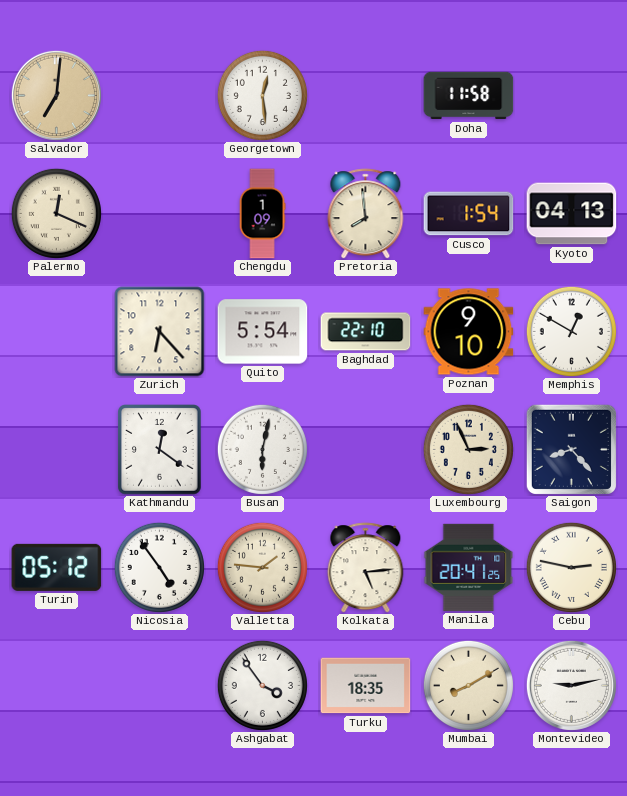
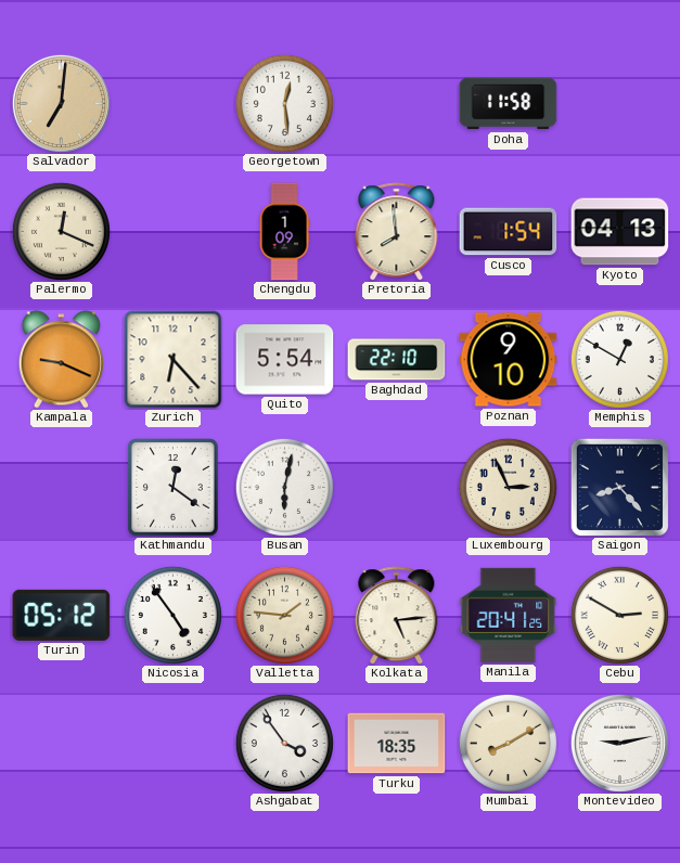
Kampala: none -> 9:19
Cebu: 2:47 -> 2:50
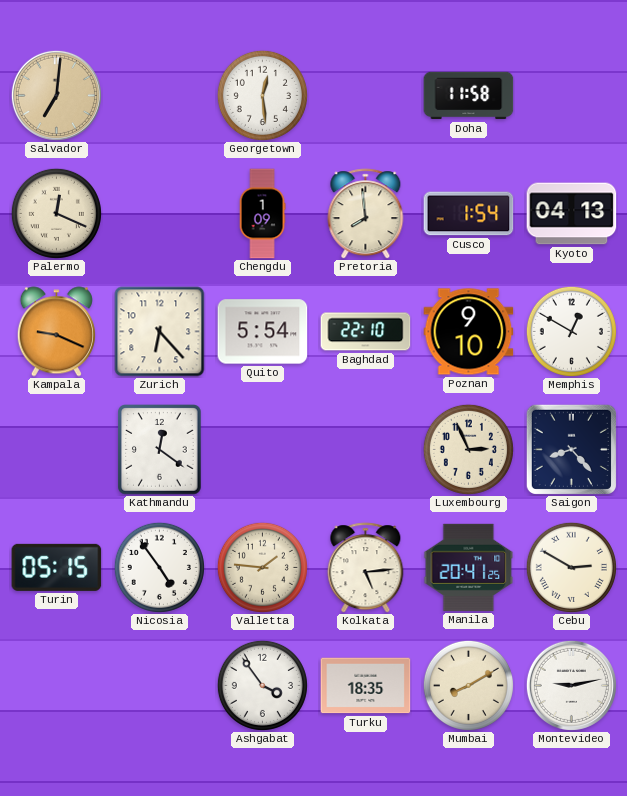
Busan: 6:02 -> none
Turin: 05:12 -> 05:15
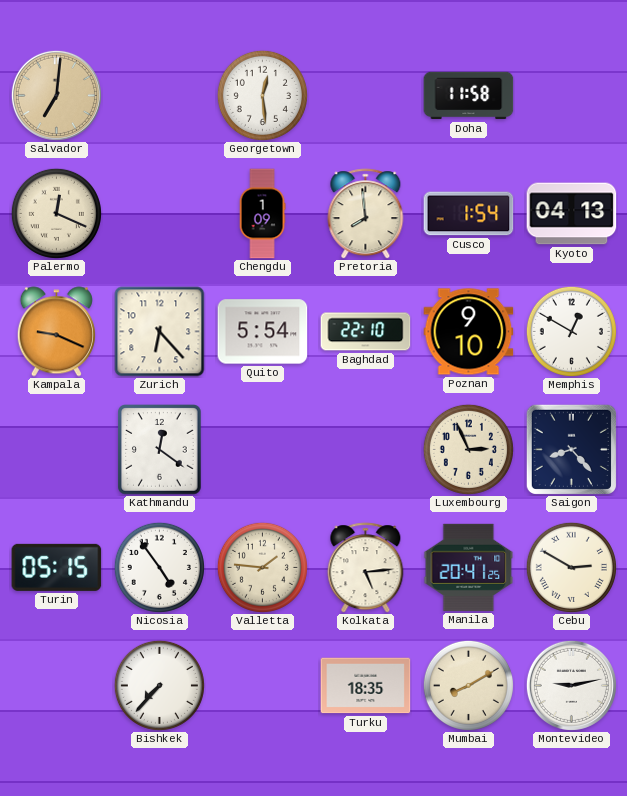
Bishkek: none -> 7:37
Ashgabat: 3:54 -> none
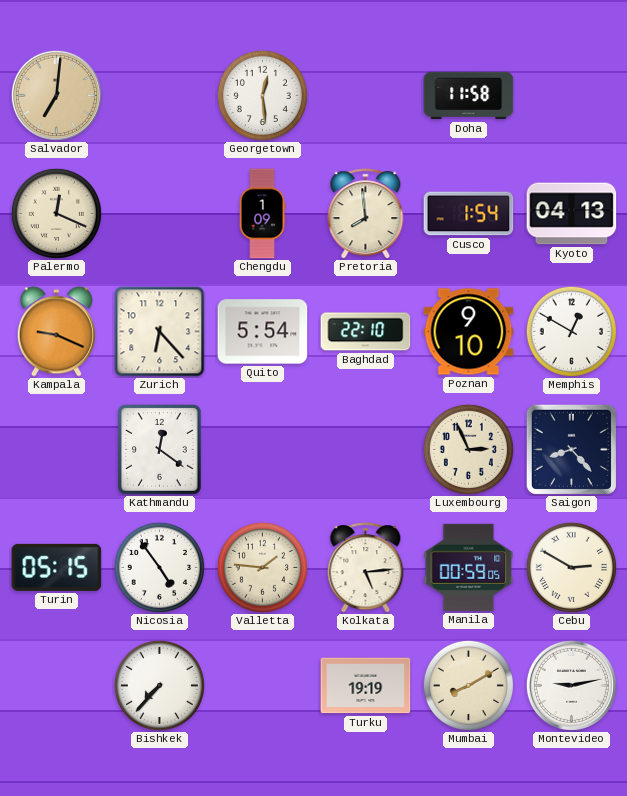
Manila: 20:41 -> 00:59
Turku: 18:35 -> 19:19
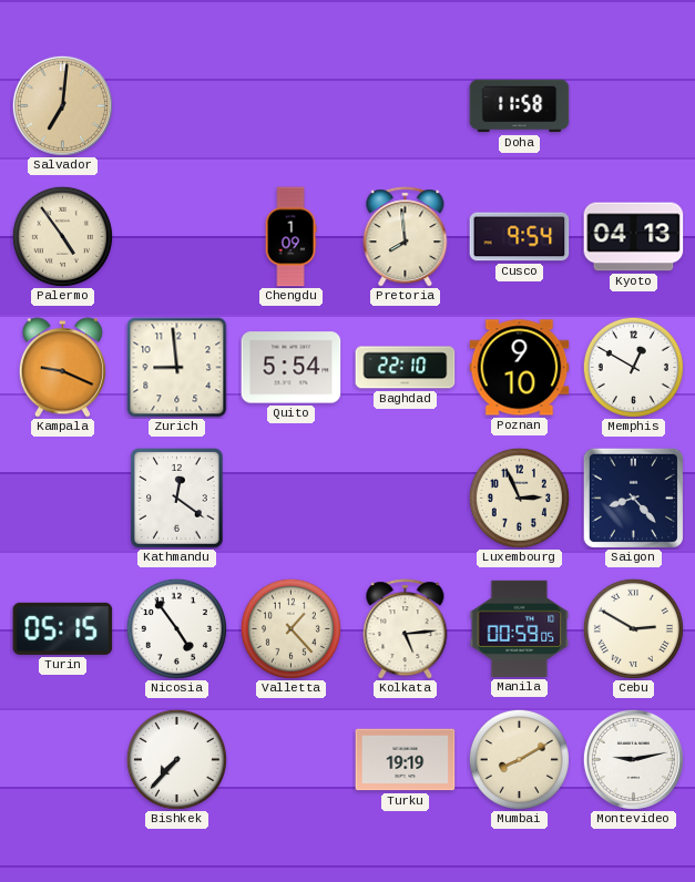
Georgetown: 12:29 -> none
Palermo: 12:19 -> 4:54
Cusco: 1:54 -> 9:54
Zurich: 6:23 -> 8:59
Valletta: 1:46 -> 1:23
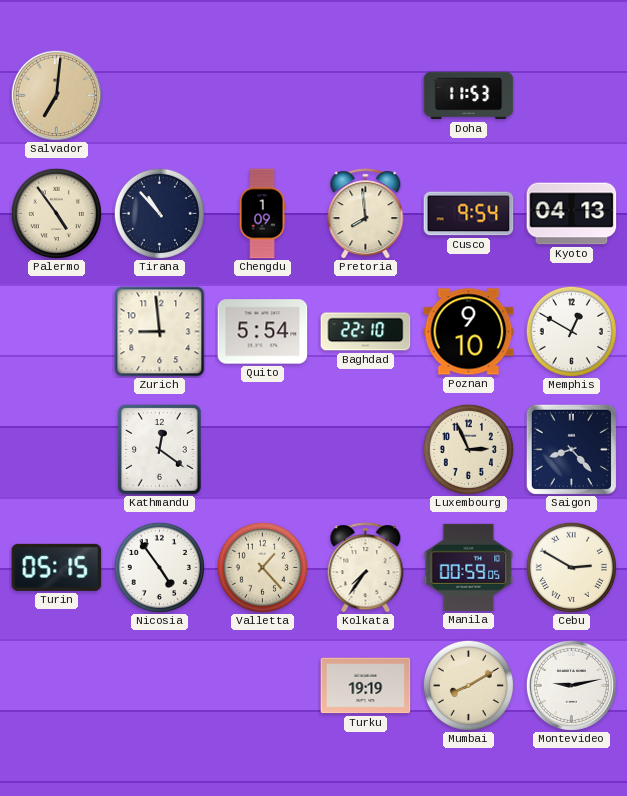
Doha: 11:58 -> 11:53
Tirana: none -> 10:53
Kampala: 9:19 -> none
Kolkata: 5:14 -> 7:36
Bishkek: 7:37 -> none
